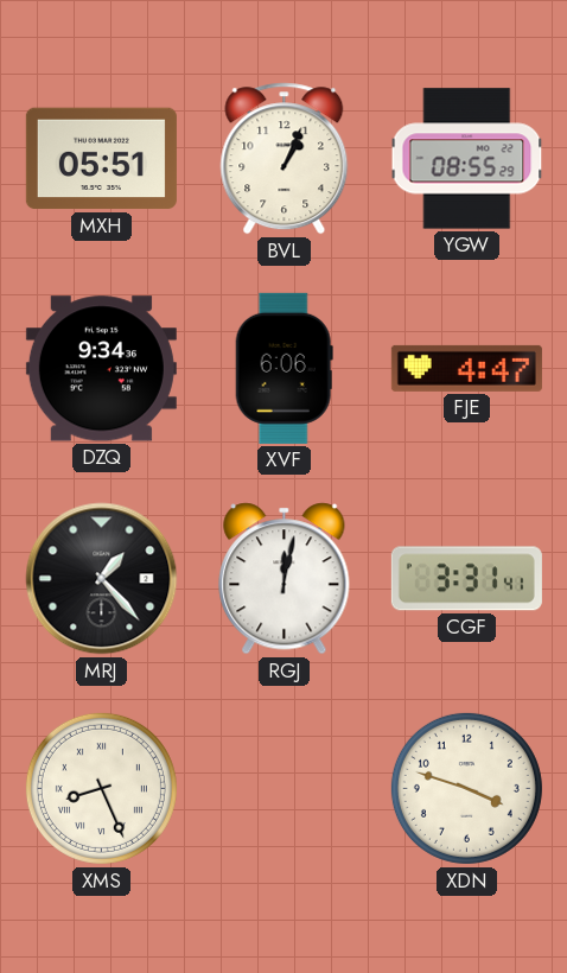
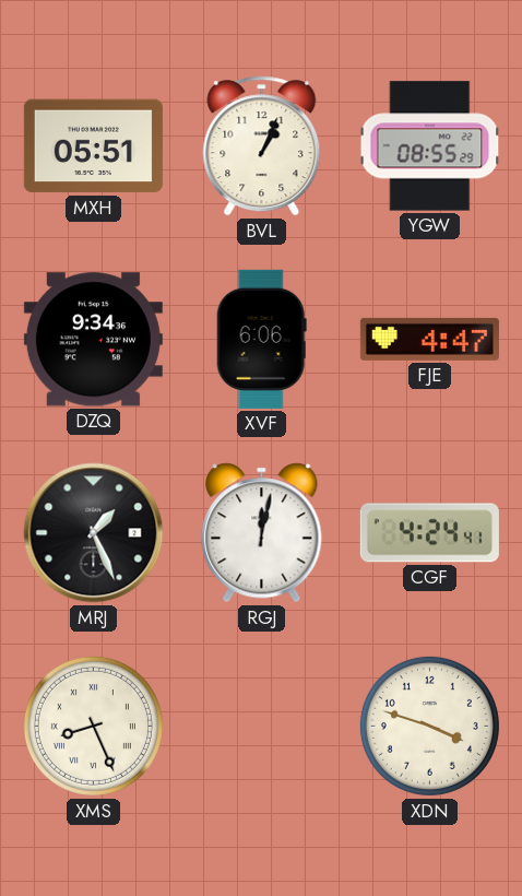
MRJ: 1:23 -> 1:26
CGF: 3:31 -> 4:24
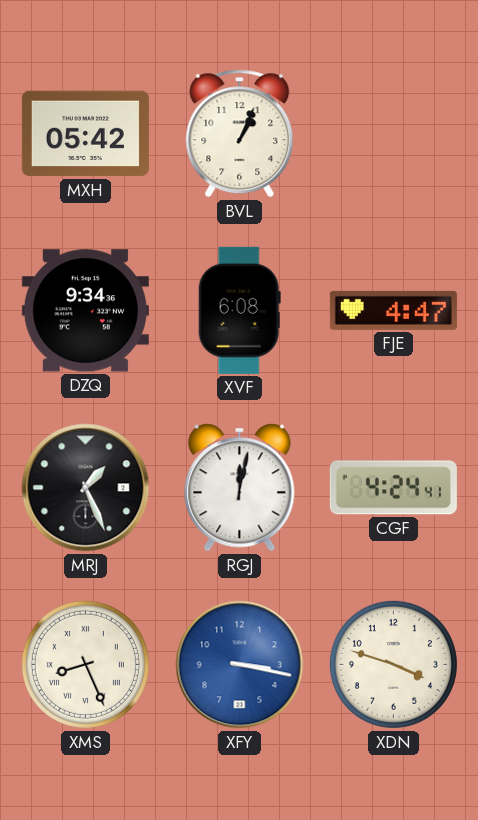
MXH: 05:51 -> 05:42
YGW: 08:55 -> none
XVF: 6:06 -> 6:08
XFY: none -> 3:17
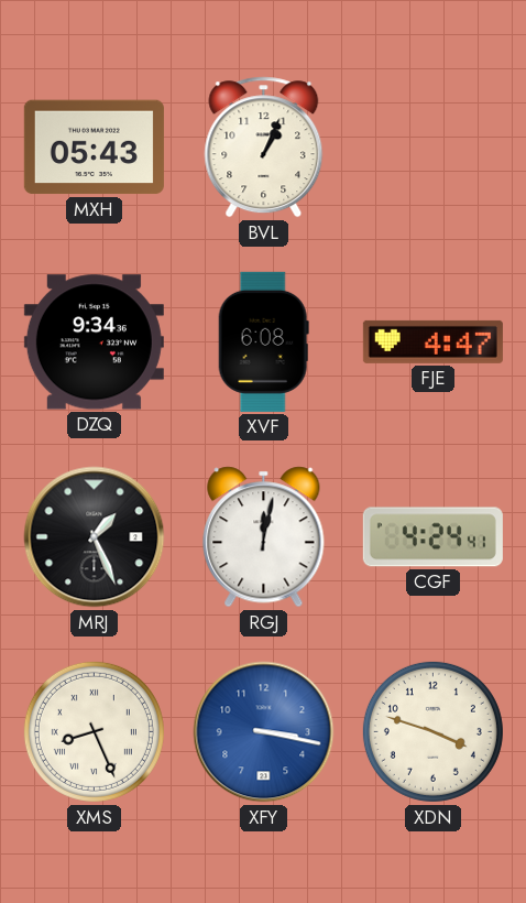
MXH: 05:42 -> 05:43
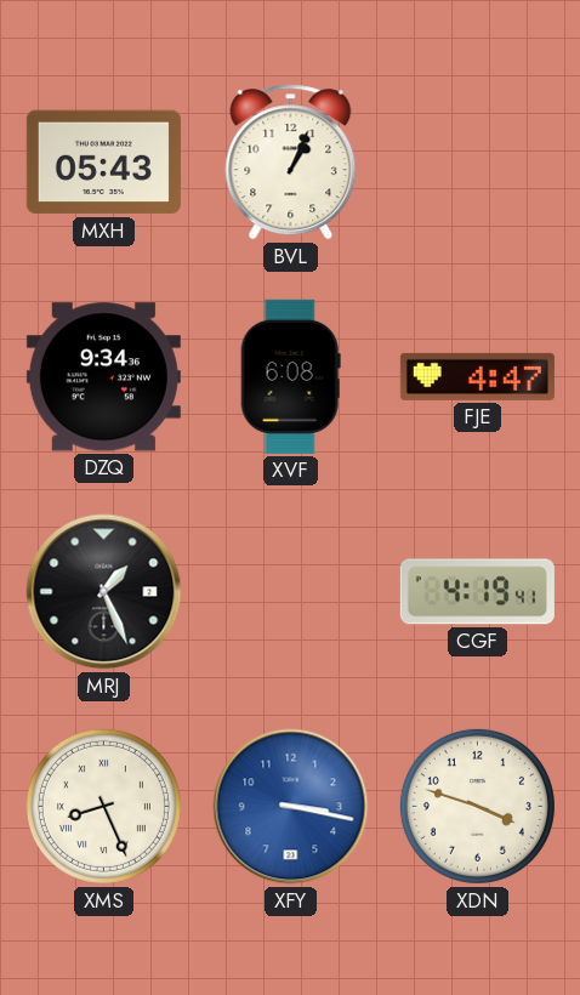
RGJ: 12:02 -> none
CGF: 4:24 -> 4:19
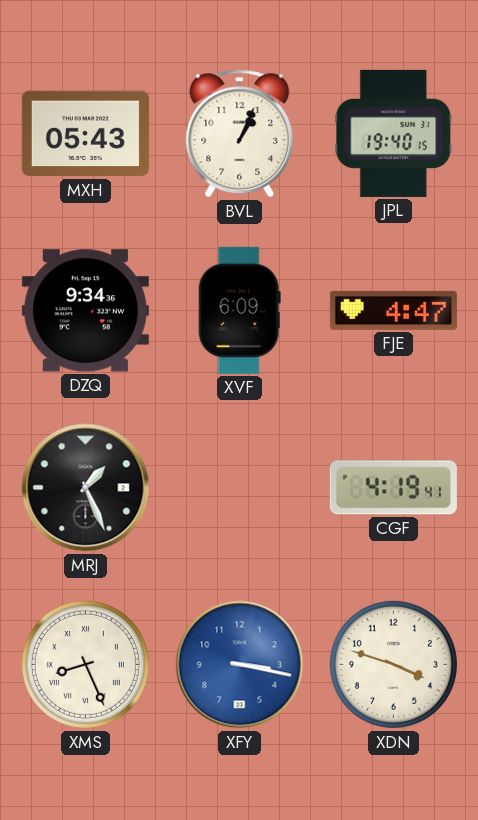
JPL: none -> 19:40
XVF: 6:08 -> 6:09
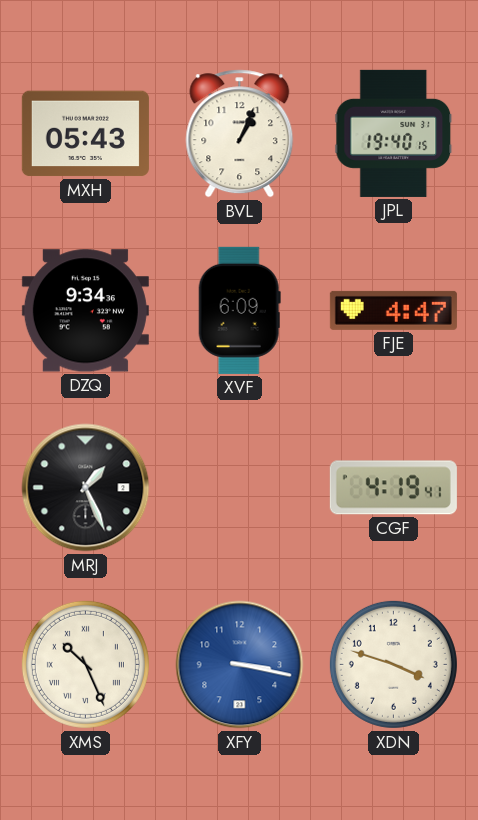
XMS: 8:26 -> 10:26
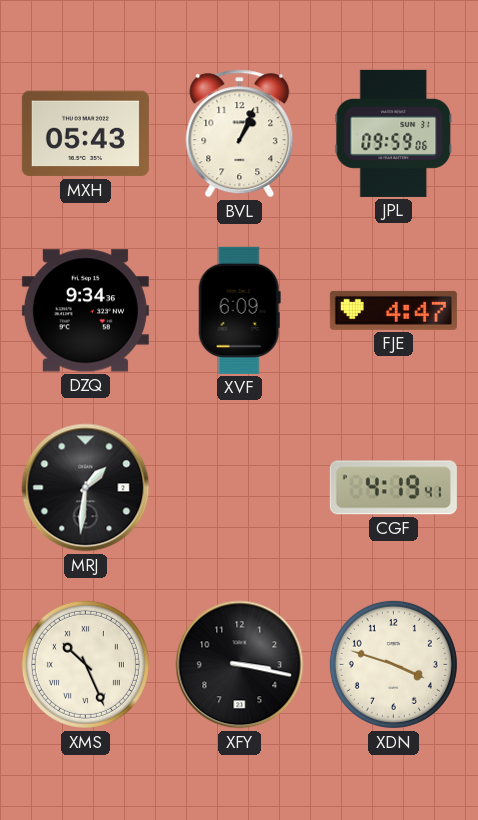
JPL: 19:40 -> 09:59
MRJ: 1:26 -> 1:31
XFY dial: blue -> black
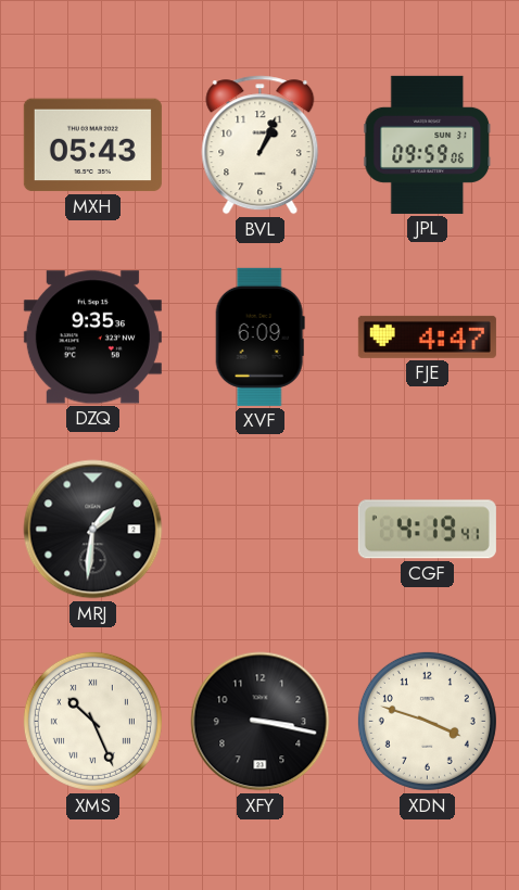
DZQ: 9:34 -> 9:35
